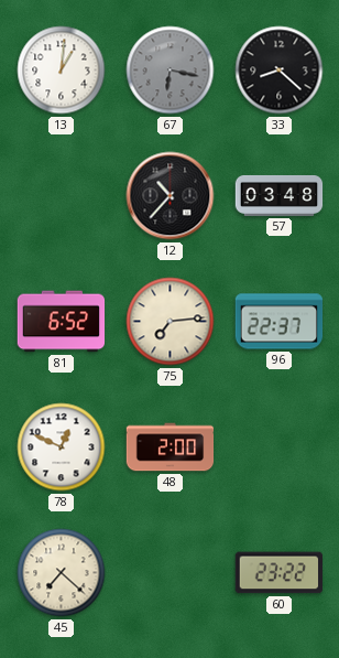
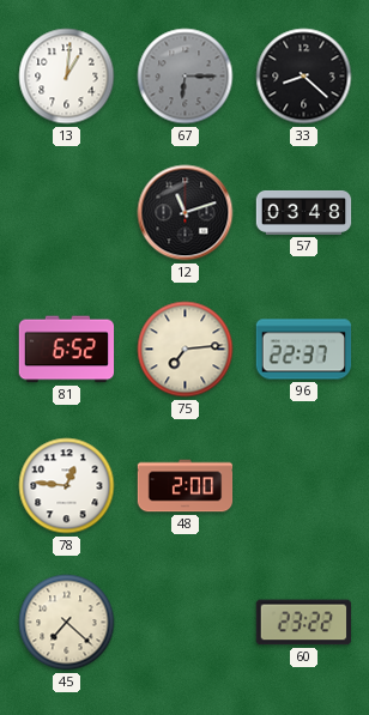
67: 6:17 -> 6:15
12: 10:37 -> 11:12
78: 12:49 -> 12:46
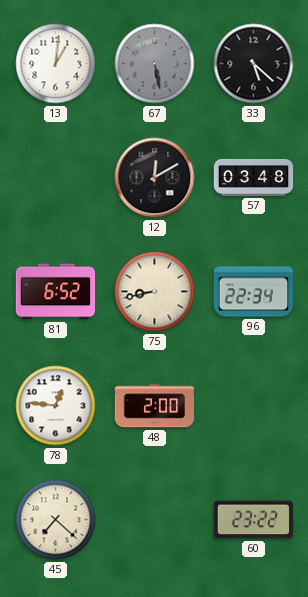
67: 6:15 -> 5:28
33: 8:22 -> 5:22
12: 11:12 -> 12:10
75: 7:14 -> 8:43
96: 22:37 -> 22:34
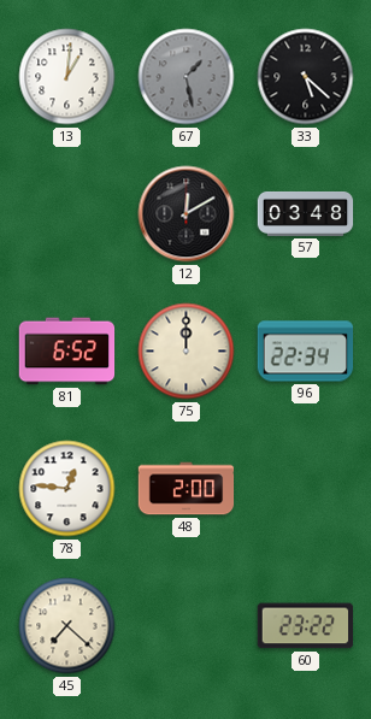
67: 5:28 -> 1:28
75: 8:43 -> 12:00
